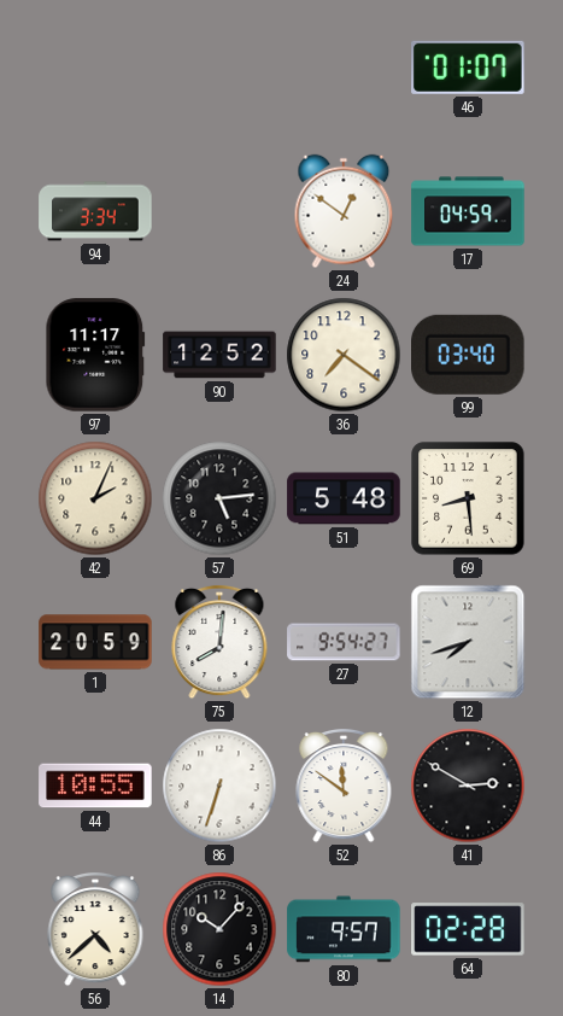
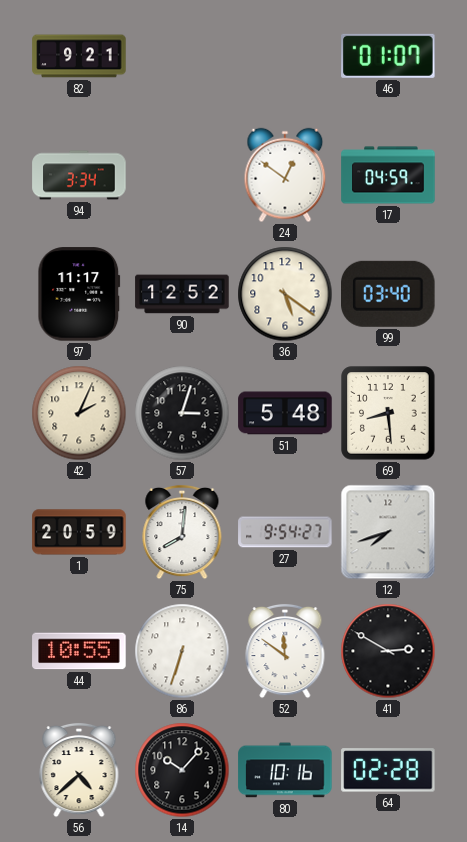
82: none -> 9:21
36: 7:21 -> 5:21
57: 5:14 -> 3:03
80: 9:57 -> 10:16
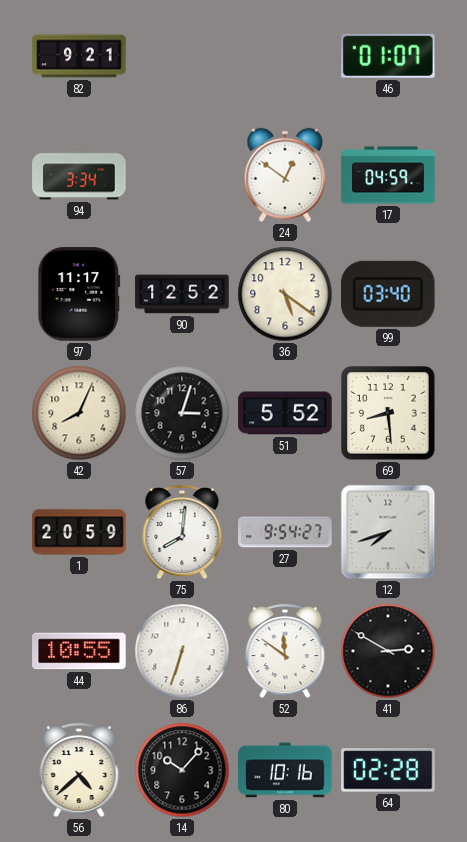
42: 2:04 -> 8:04
51: 5:48 -> 5:52
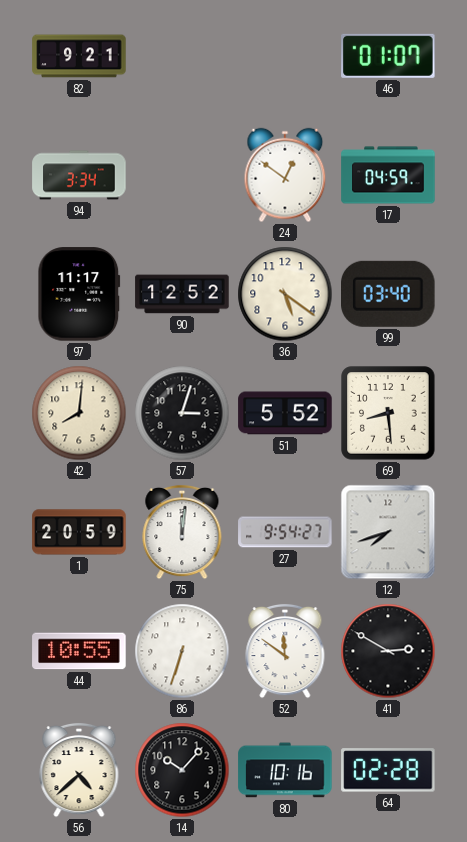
42: 8:04 -> 8:01
75: 8:01 -> 12:01
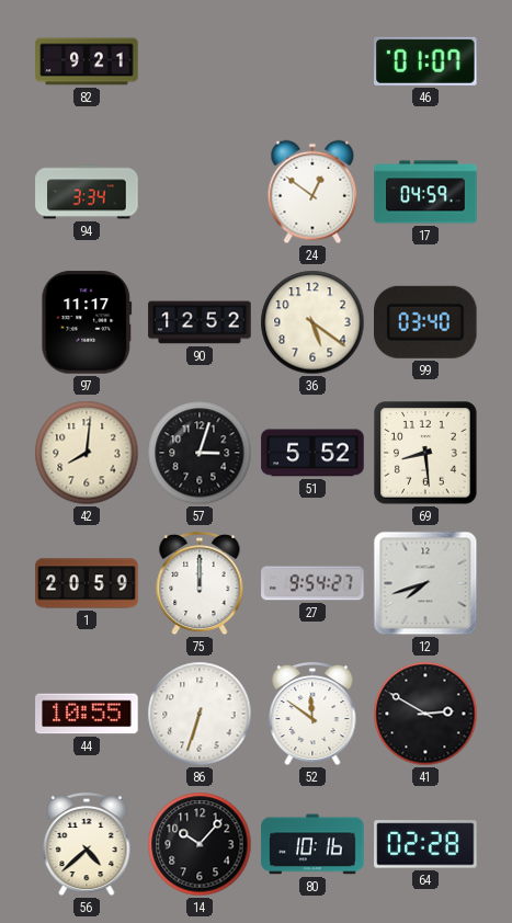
75: 12:01 -> 12:00
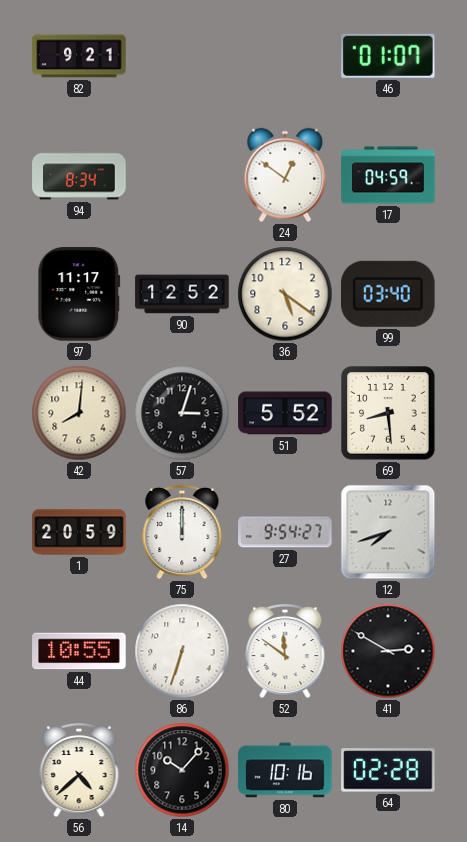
94: 3:34 -> 8:34
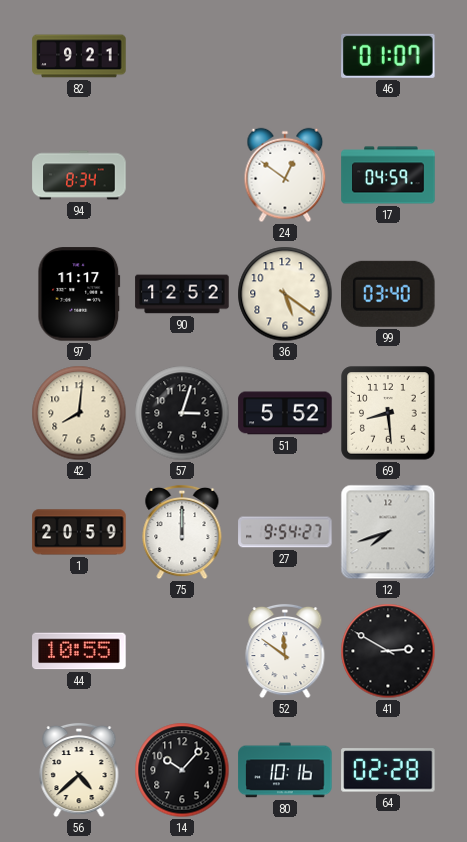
86: 6:33 -> none
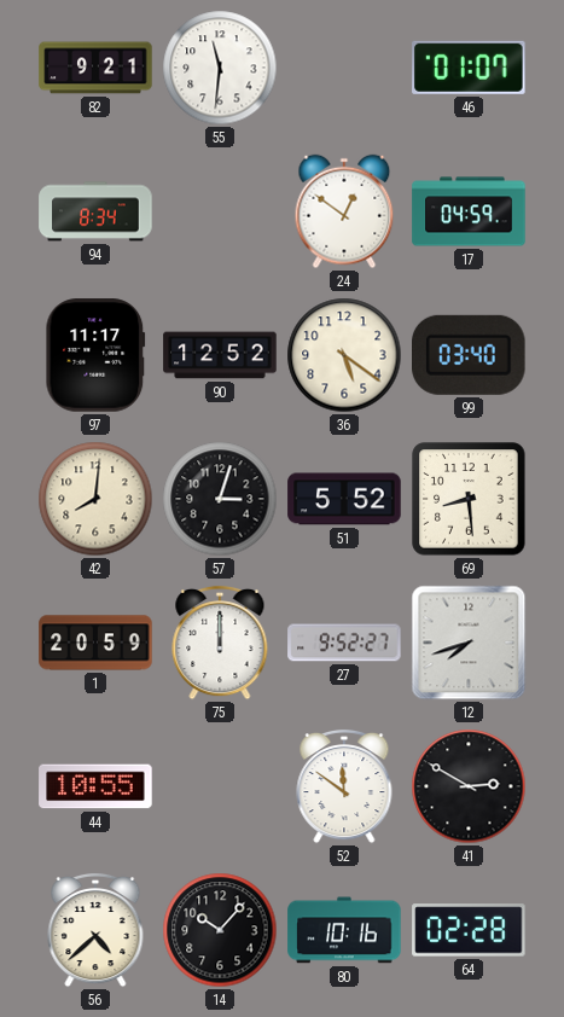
55: none -> 11:31
27: 9:54 -> 9:52
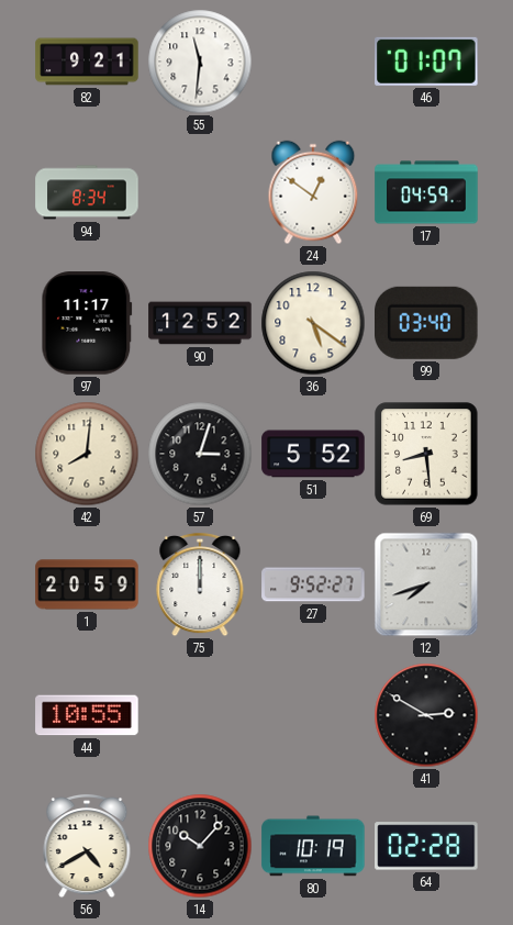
52: 11:51 -> none
56: 4:38 -> 4:40
80: 10:16 -> 10:19
